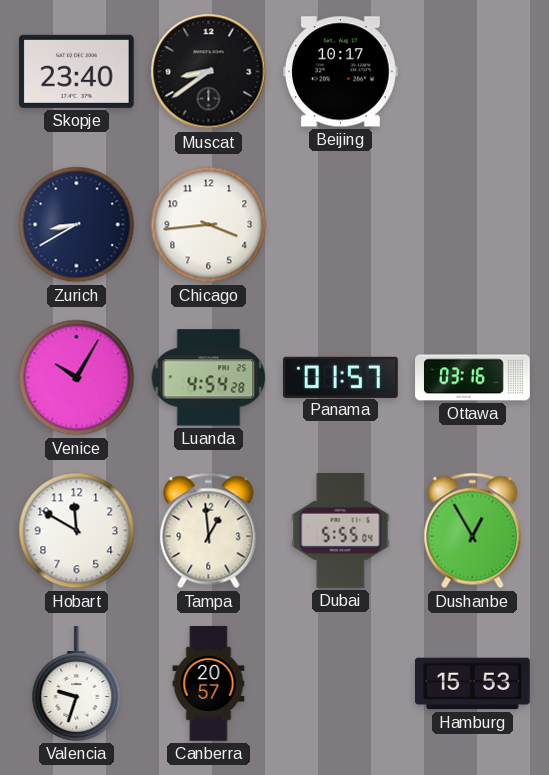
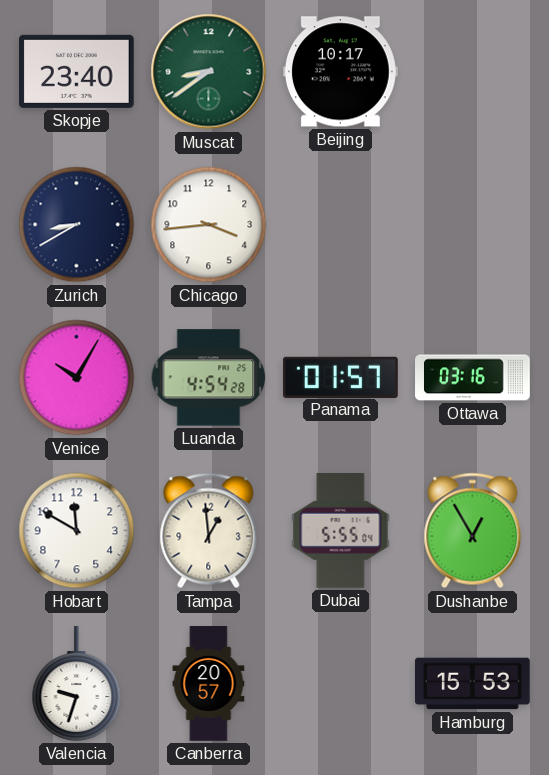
Muscat dial: black -> green
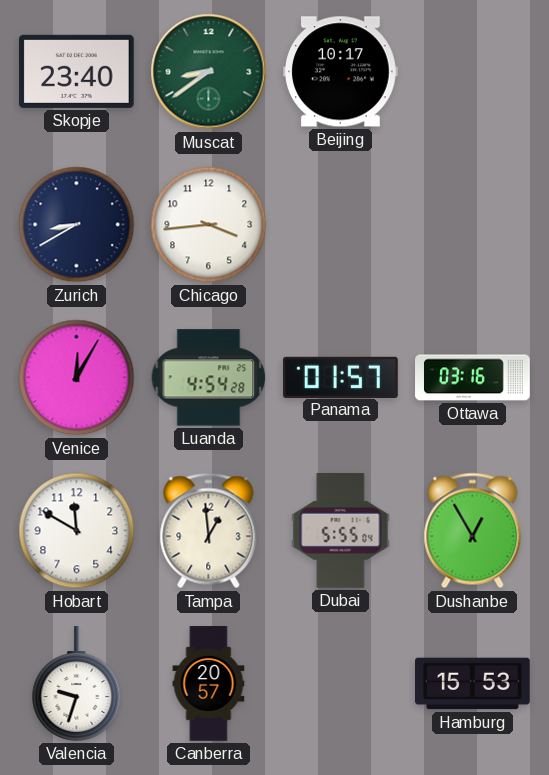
Venice: 10:05 -> 12:05
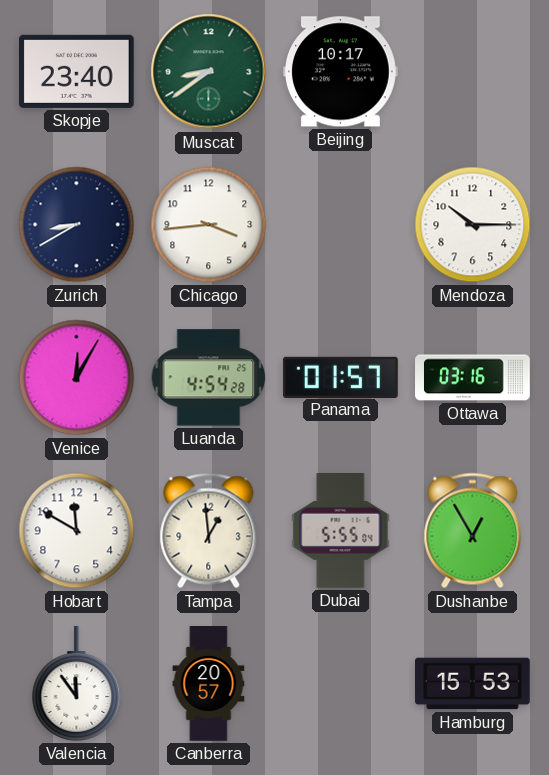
Mendoza: none -> 10:15
Valencia: 9:33 -> 11:54
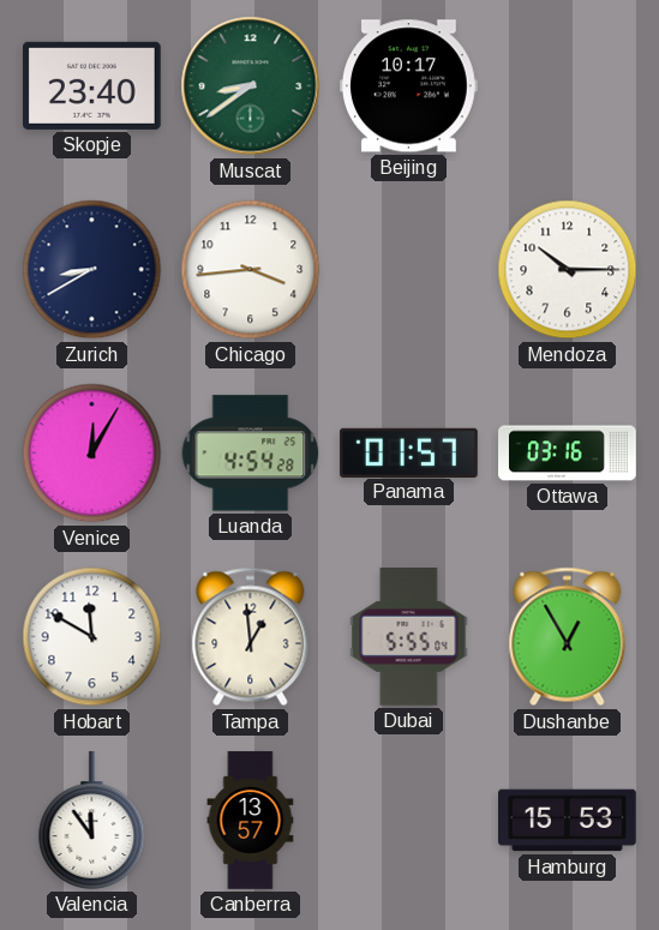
Canberra: 20:57 -> 13:57
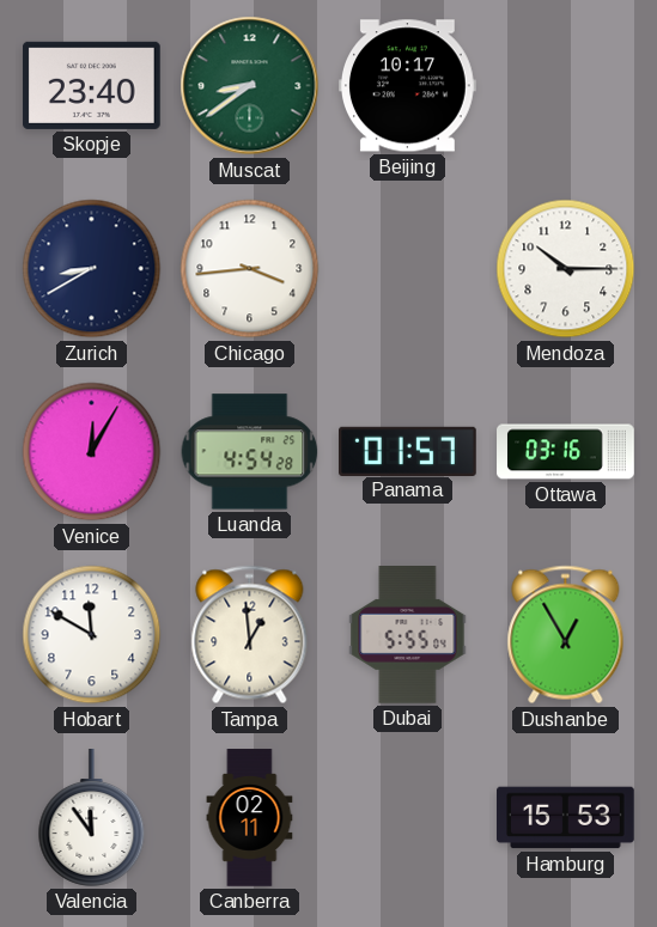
Canberra: 13:57 -> 02:11
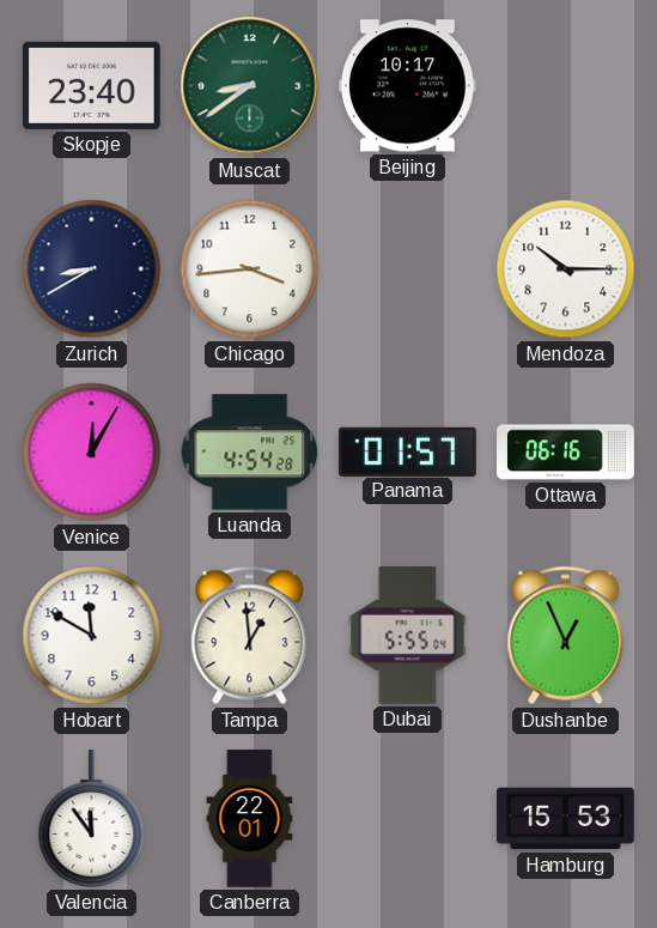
Ottawa: 03:16 -> 06:16
Dushanbe: 12:55 -> 12:56
Canberra: 02:11 -> 22:01
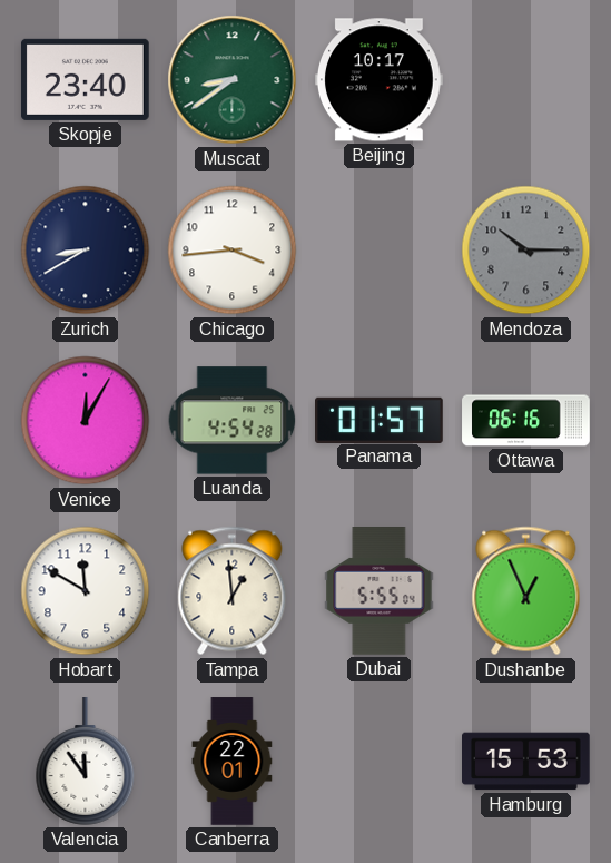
Mendoza dial: white -> grey
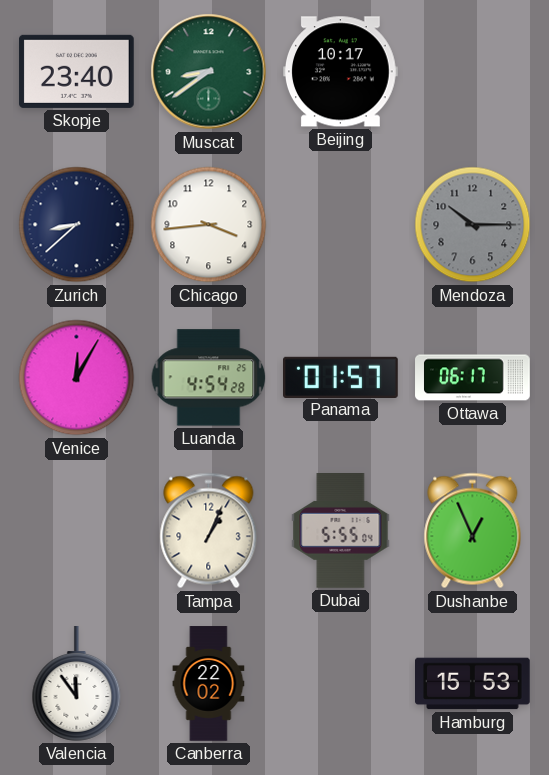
Zurich: 8:40 -> 8:38
Ottawa: 06:16 -> 06:17
Hobart: 11:50 -> none
Tampa: 12:59 -> 1:04
Canberra: 22:01 -> 22:02
